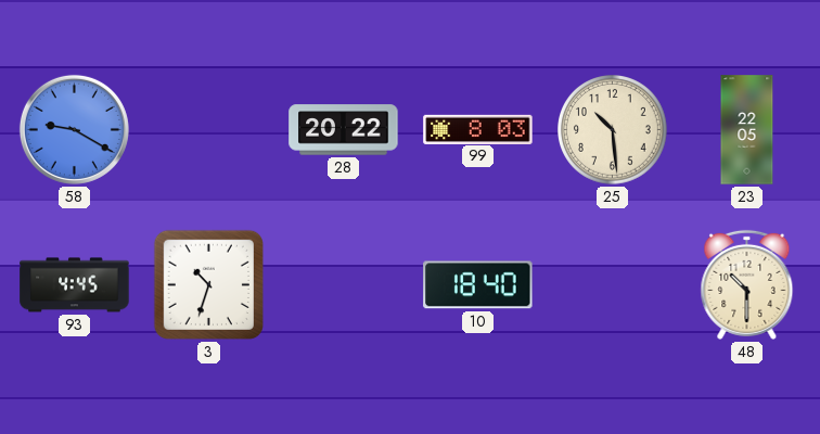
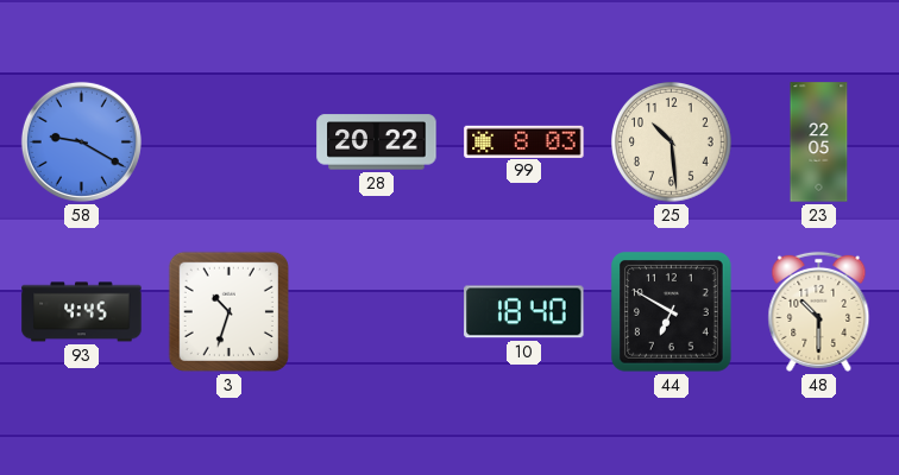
44: none -> 6:50
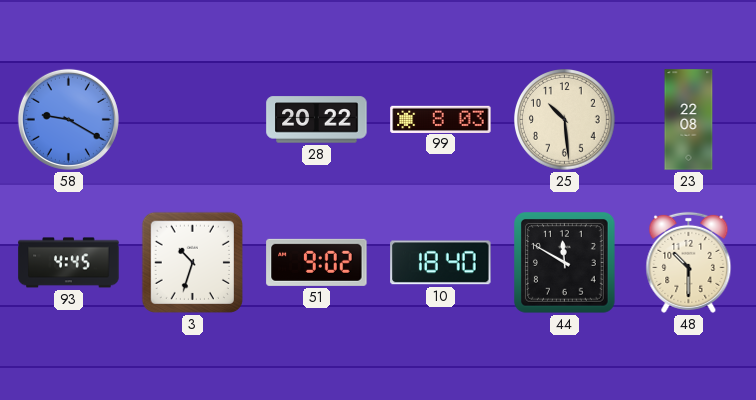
23: 22:05 -> 22:08
51: none -> 9:02
44: 6:50 -> 11:50
